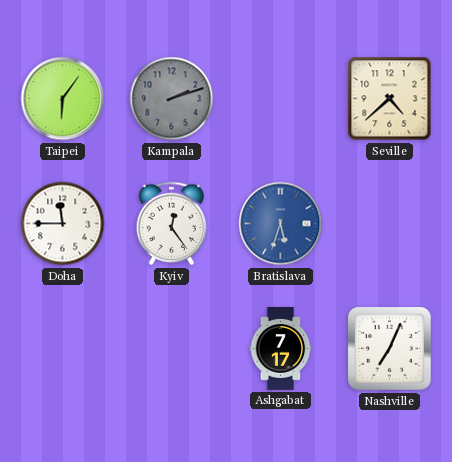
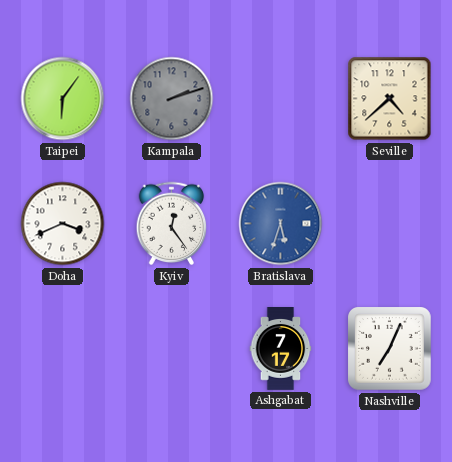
Doha: 11:45 -> 3:41
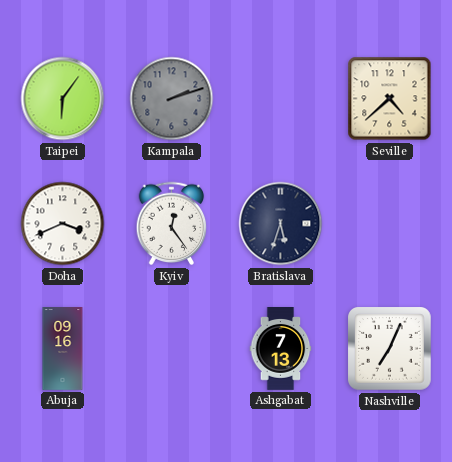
Bratislava dial: blue -> navy
Abuja: none -> 09:16
Ashgabat: 7:17 -> 7:13
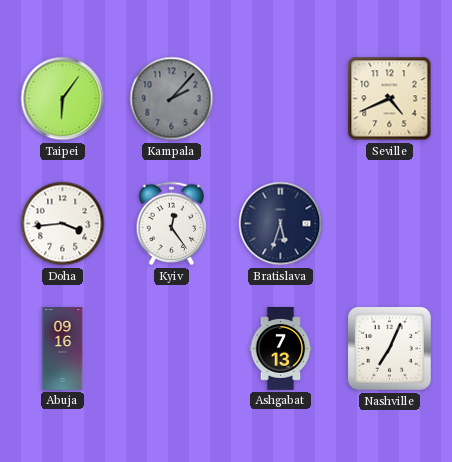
Kampala: 2:12 -> 2:07
Seville: 4:38 -> 4:41
Doha: 3:41 -> 3:44
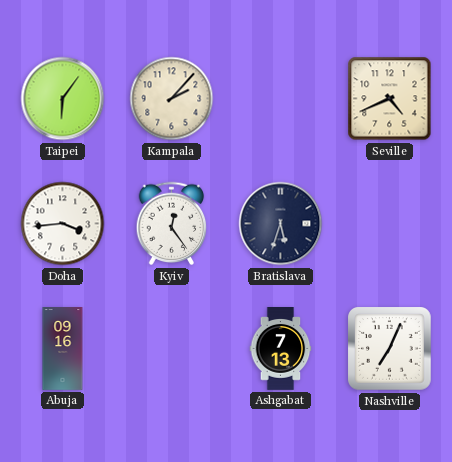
Kampala dial: grey -> cream
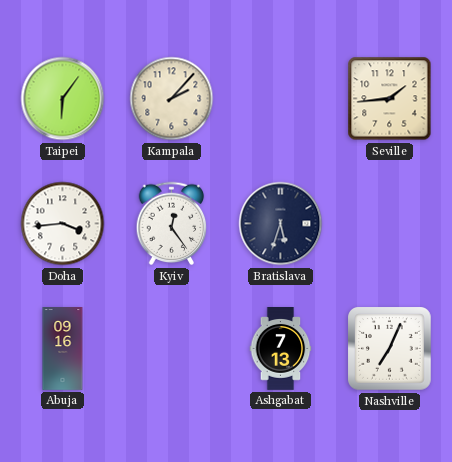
Seville: 4:41 -> 1:44
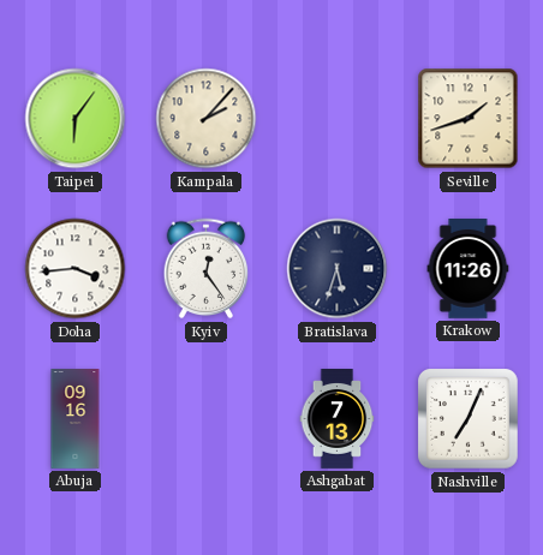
Seville: 1:44 -> 1:42
Krakow: none -> 11:26
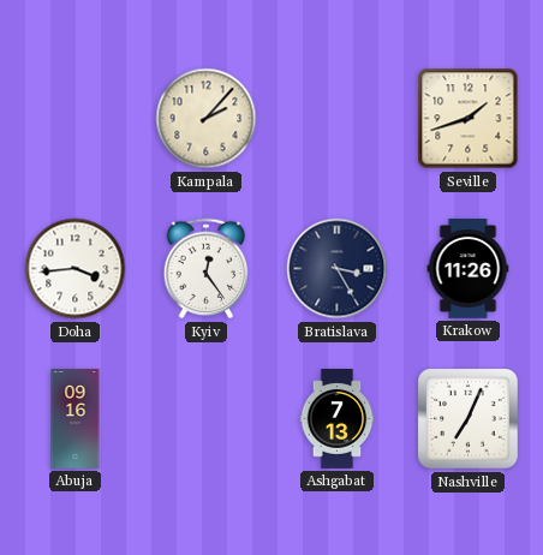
Taipei: 6:06 -> none
Bratislava: 5:33 -> 3:25
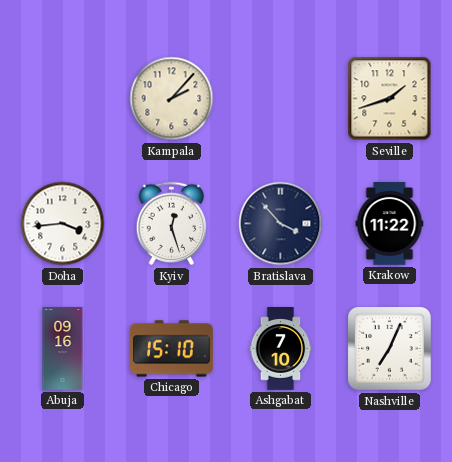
Kyiv: 12:24 -> 12:27
Bratislava: 3:25 -> 3:53
Krakow: 11:26 -> 11:22
Chicago: none -> 15:10
Ashgabat: 7:13 -> 7:10
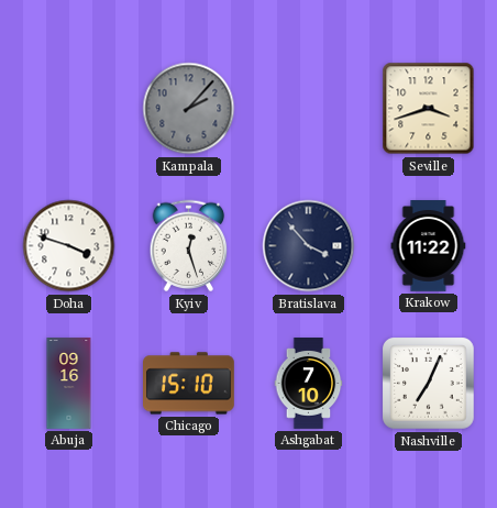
Kampala dial: cream -> grey
Seville: 1:42 -> 3:42
Doha: 3:44 -> 3:48
